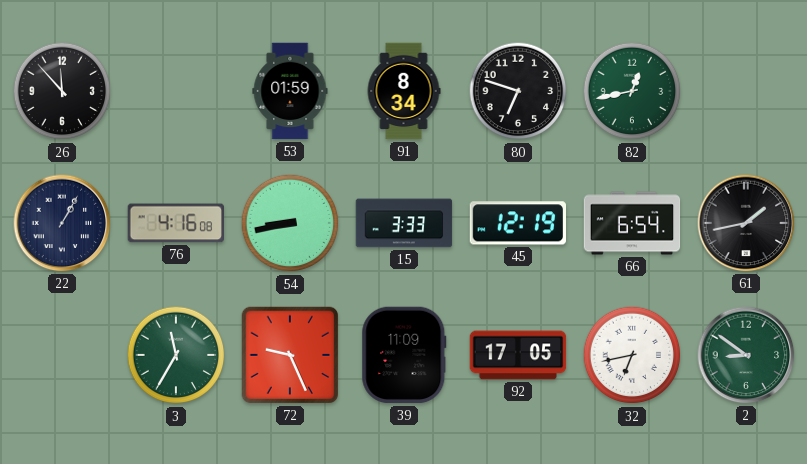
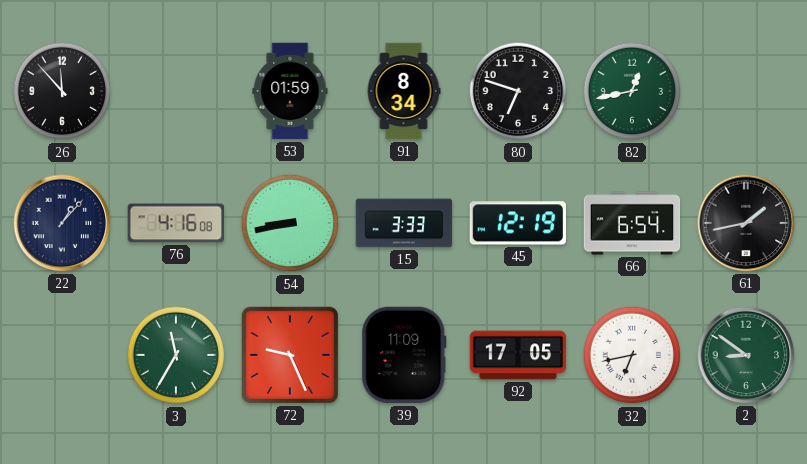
22: 1:05 -> 1:07
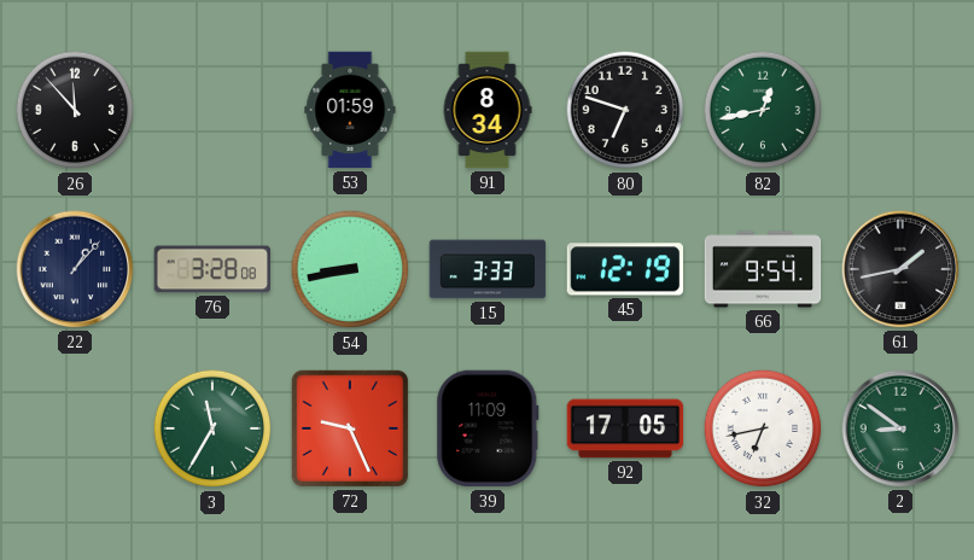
76: 4:16 -> 3:28
66: 6:54 -> 9:54
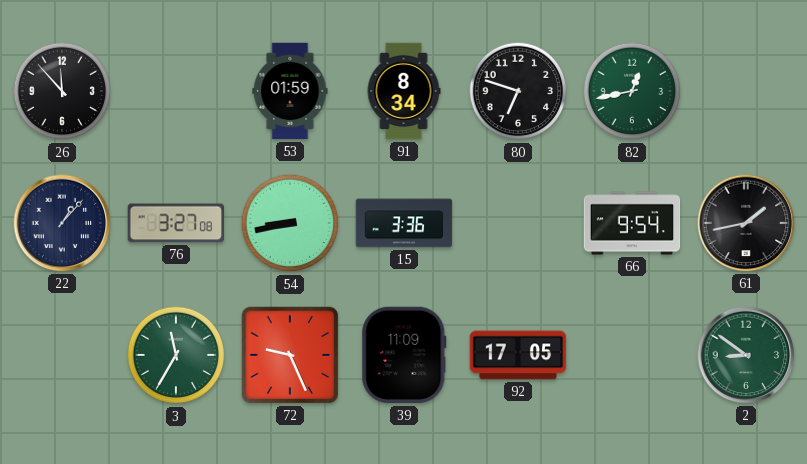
76: 3:28 -> 3:27
15: 3:33 -> 3:36
45: 12:19 -> none
32: 6:43 -> none
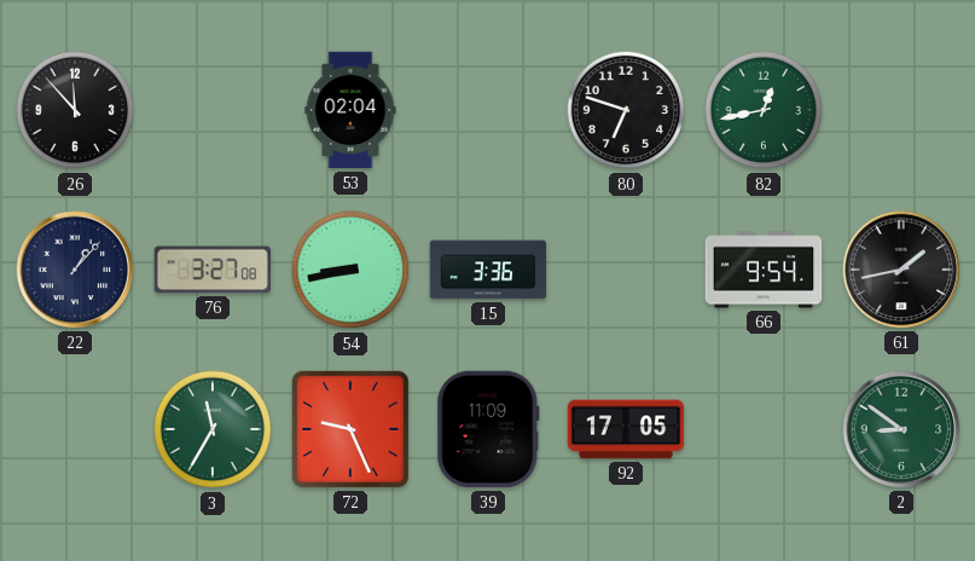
53: 01:59 -> 02:04
91: 8:34 -> none
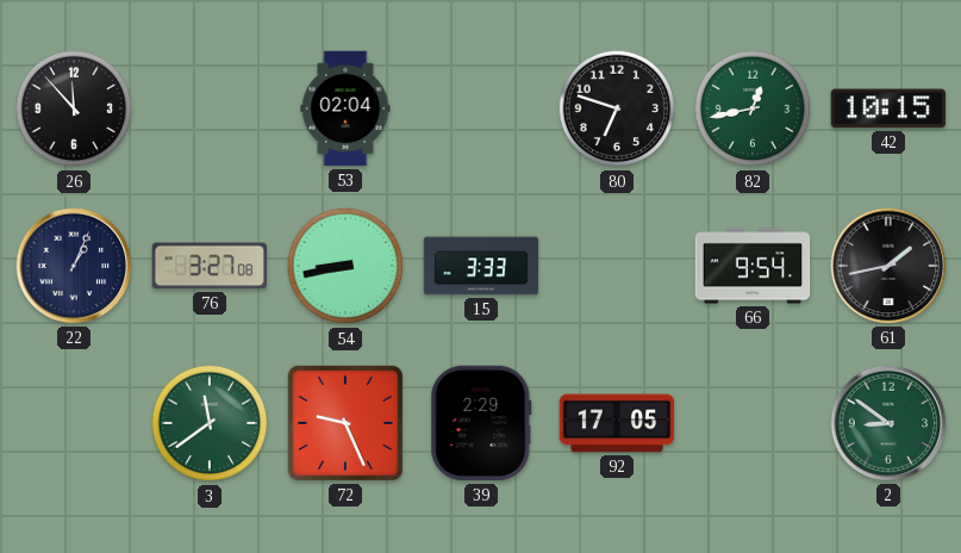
42: none -> 10:15
22: 1:07 -> 1:04
15: 3:36 -> 3:33
3: 11:35 -> 11:39
39: 11:09 -> 2:29
